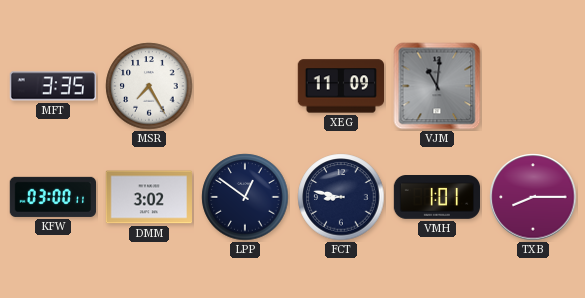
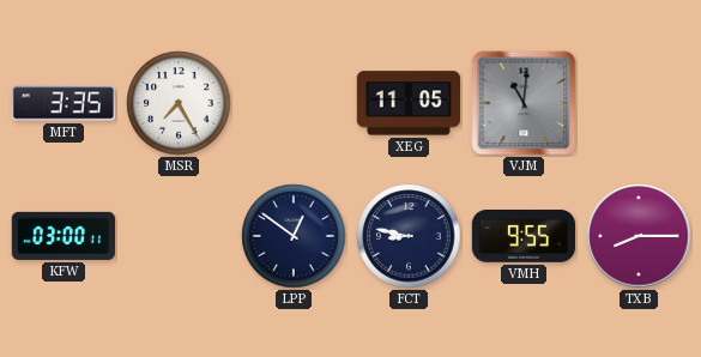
XEG: 11:09 -> 11:05
DMM: 3:02 -> none
VMH: 1:01 -> 9:55
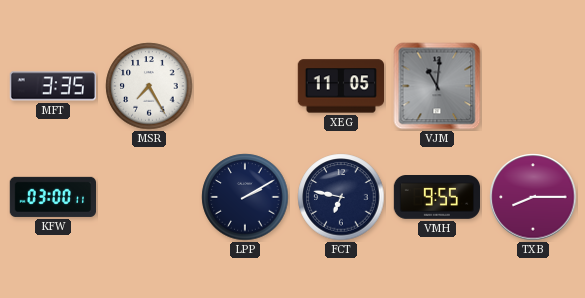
LPP: 12:51 -> 2:10
FCT: 8:47 -> 6:47
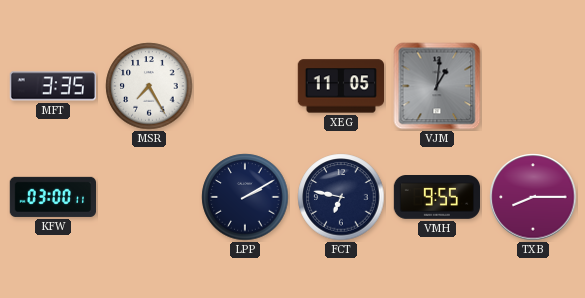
VJM: 11:01 -> 1:01
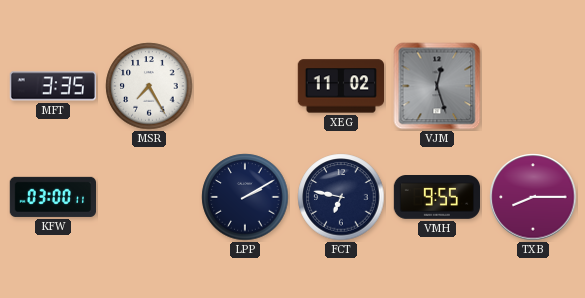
XEG: 11:05 -> 11:02
VJM: 1:01 -> 12:27
